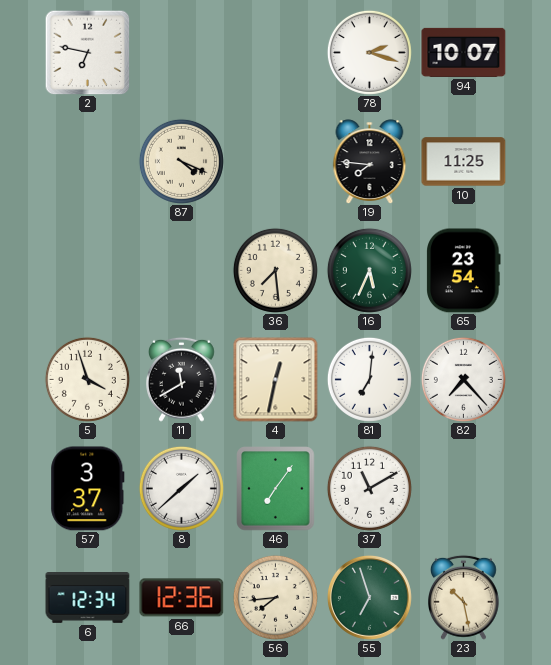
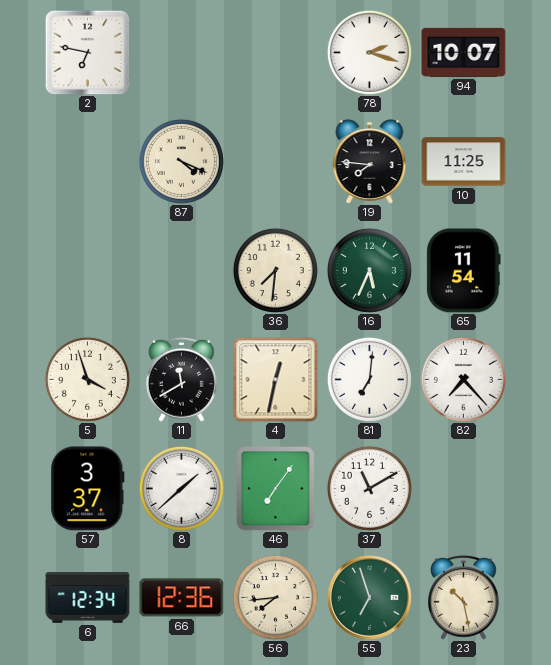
36: 7:29 -> 7:31
65: 23:54 -> 11:54
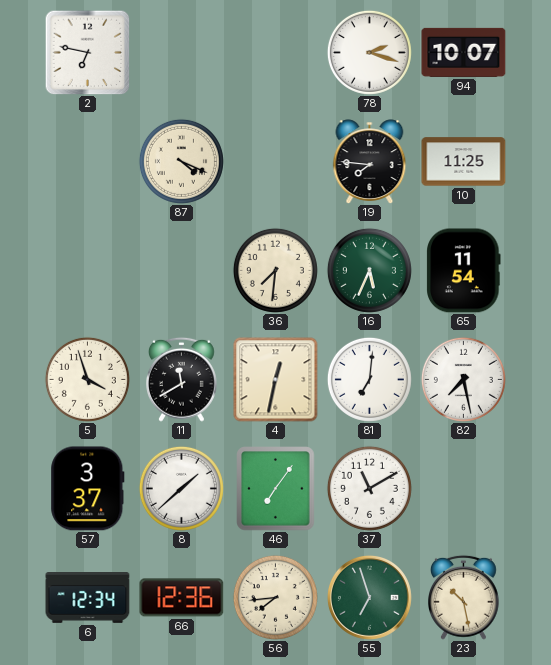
82: 7:23 -> 7:28
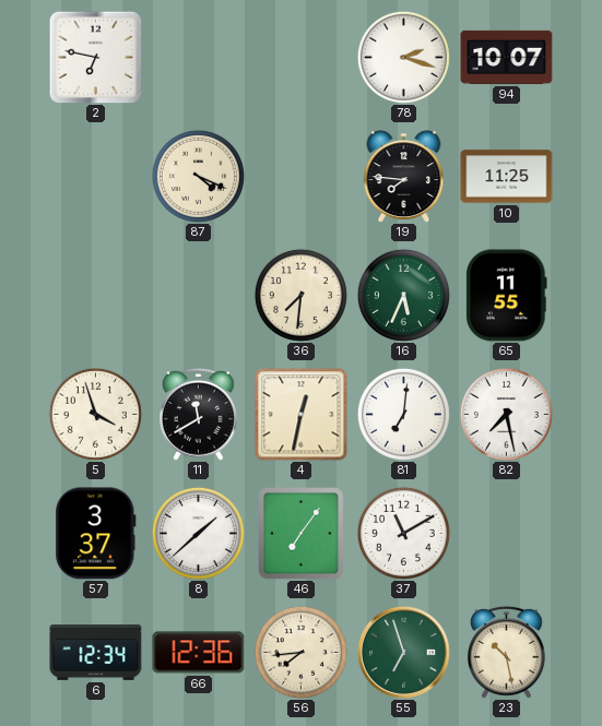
65: 11:54 -> 11:55
